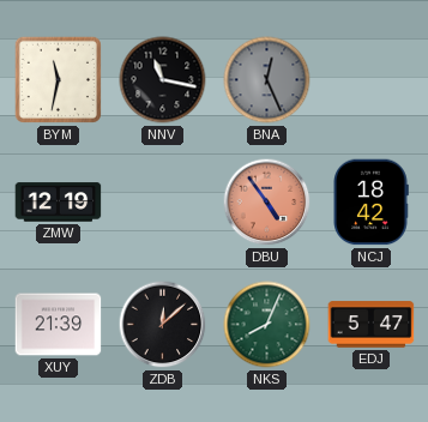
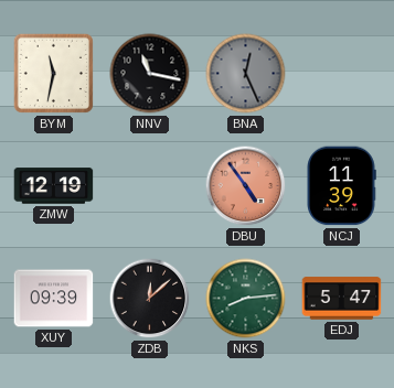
NCJ: 18:42 -> 11:39
XUY: 21:39 -> 09:39
NKS: 8:04 -> 8:14
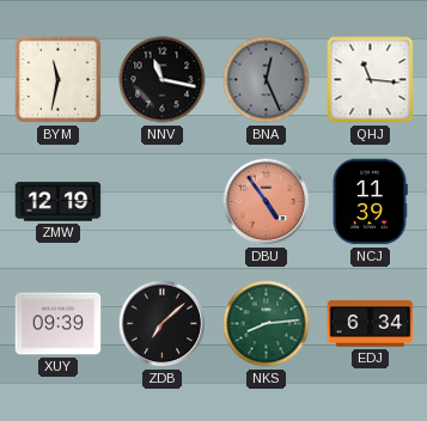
QHJ: none -> 11:16
ZDB: 12:08 -> 7:08
EDJ: 5:47 -> 6:34
